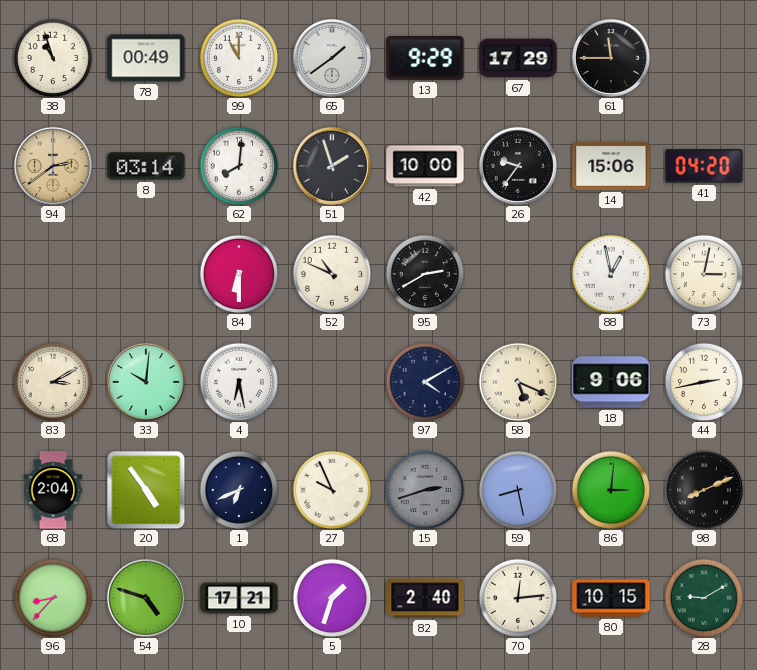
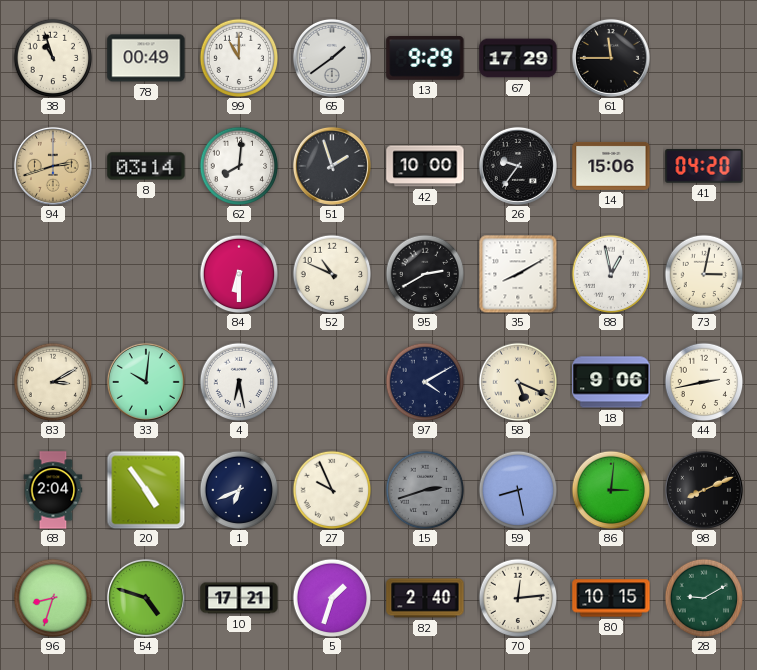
94: 2:39 -> 2:42
35: none -> 8:10
96: 8:37 -> 8:33
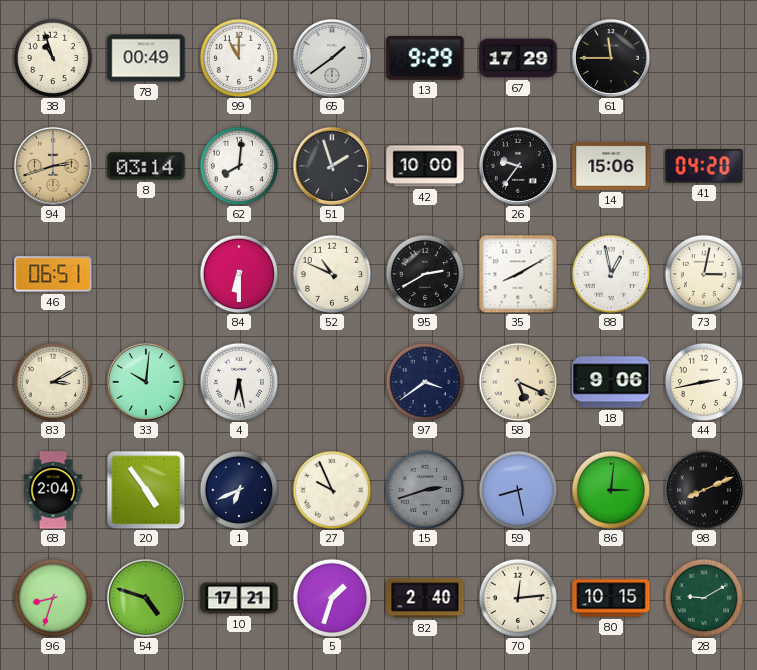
46: none -> 06:51
97: 4:10 -> 3:39
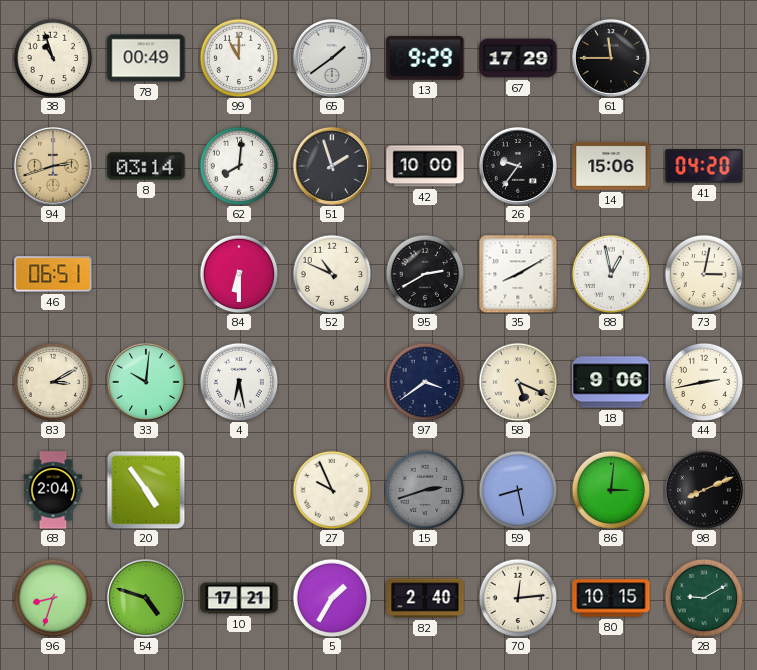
1: 6:41 -> none
5: 1:33 -> 1:35
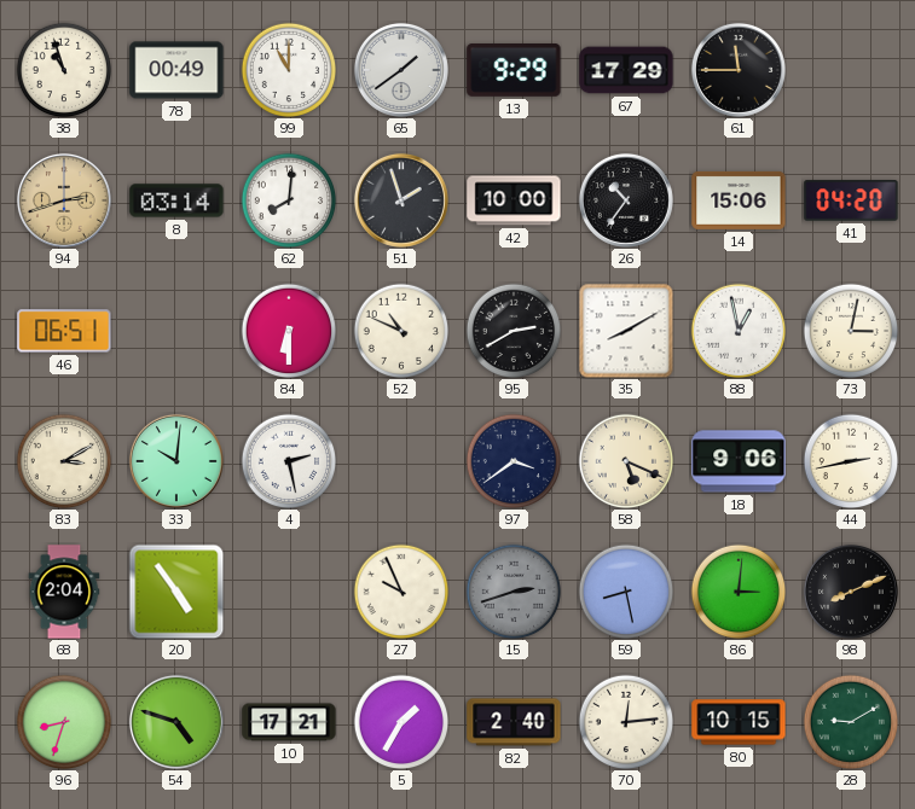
26: 9:36 -> 10:36
4: 6:28 -> 2:28
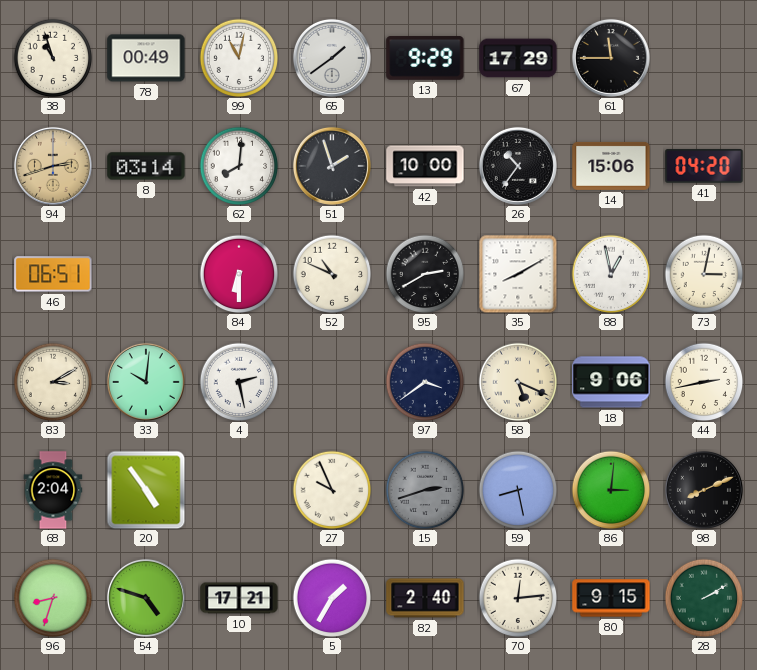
99: 11:00 -> 11:02
80: 10:15 -> 9:15
28: 9:10 -> 2:10
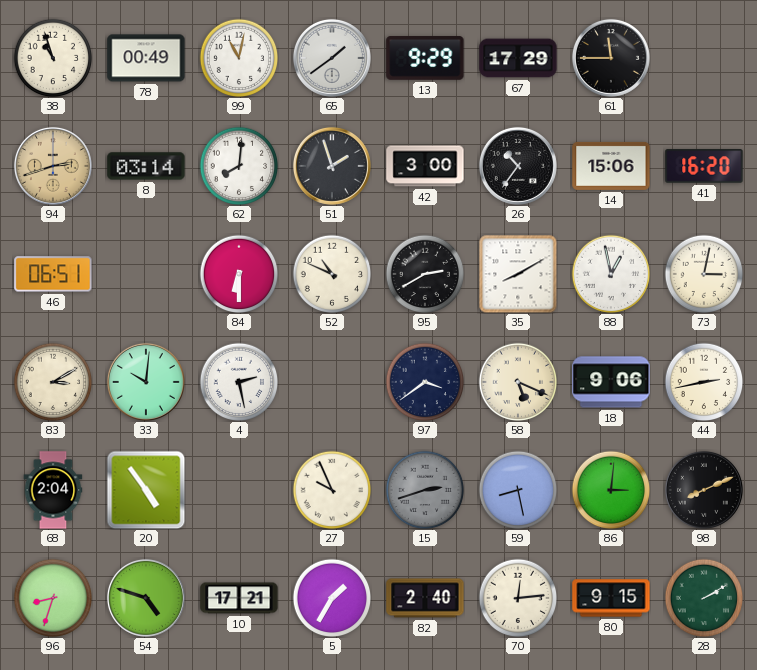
42: 10:00 -> 3:00
41: 04:20 -> 16:20
